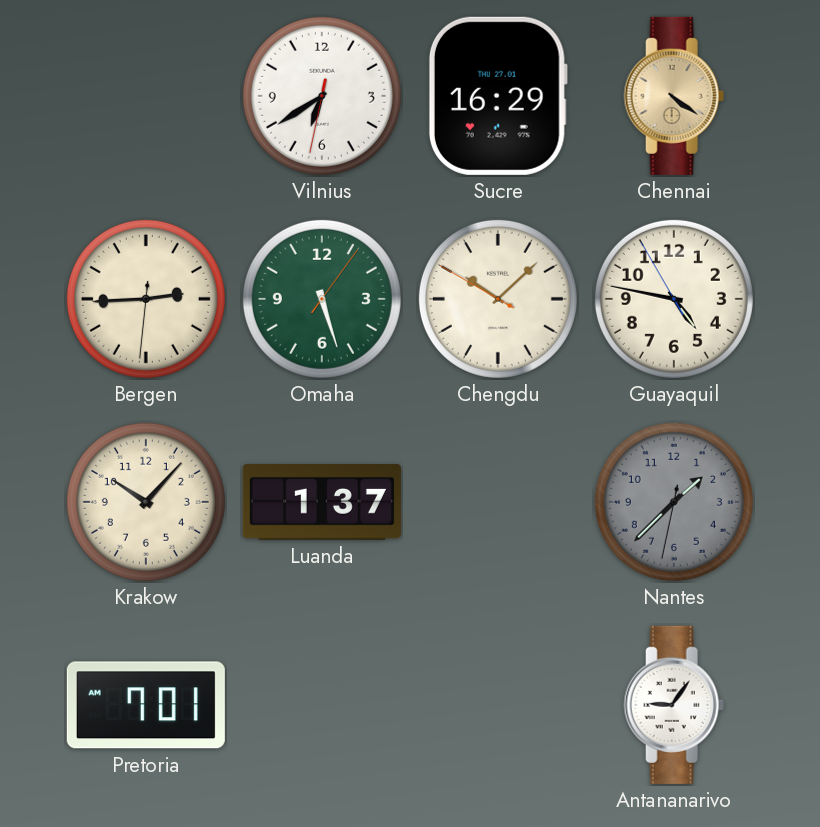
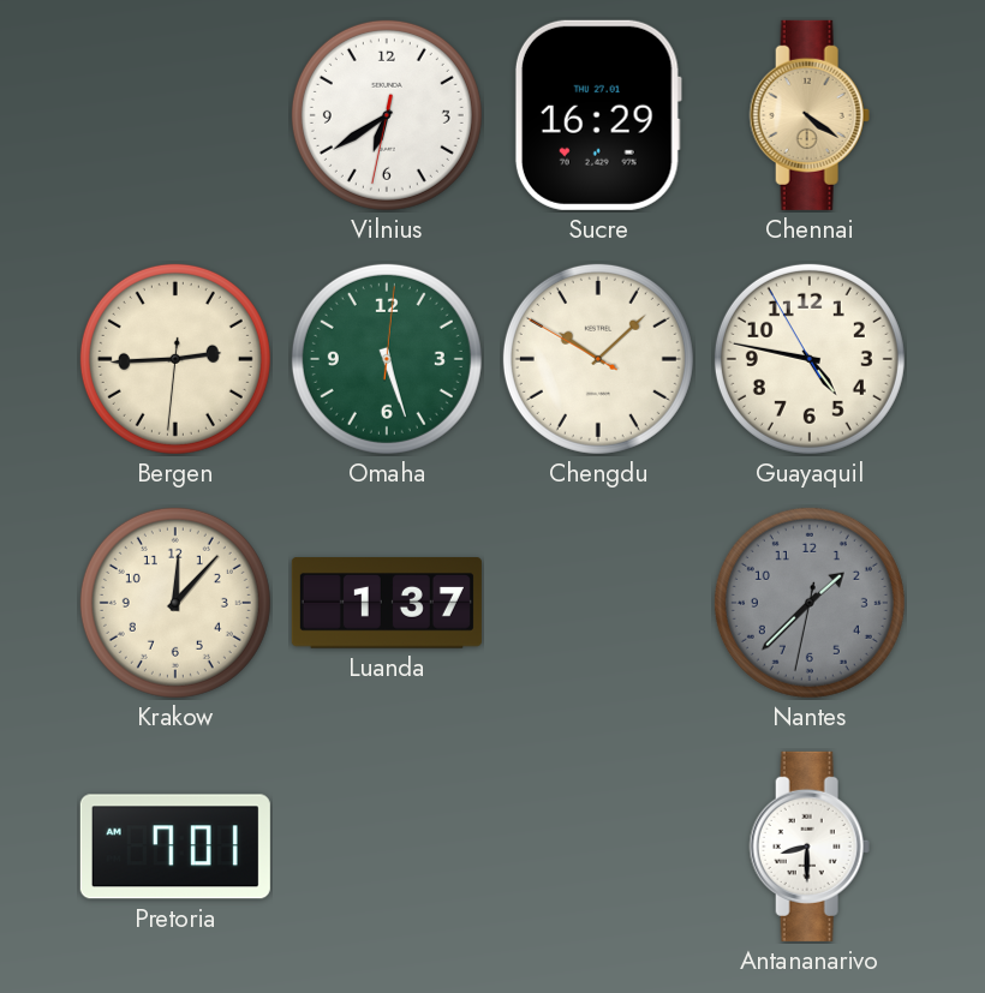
Omaha: 5:27:06 -> 5:27:01
Krakow: 10:07 -> 12:07
Antananarivo: 9:06 -> 8:30
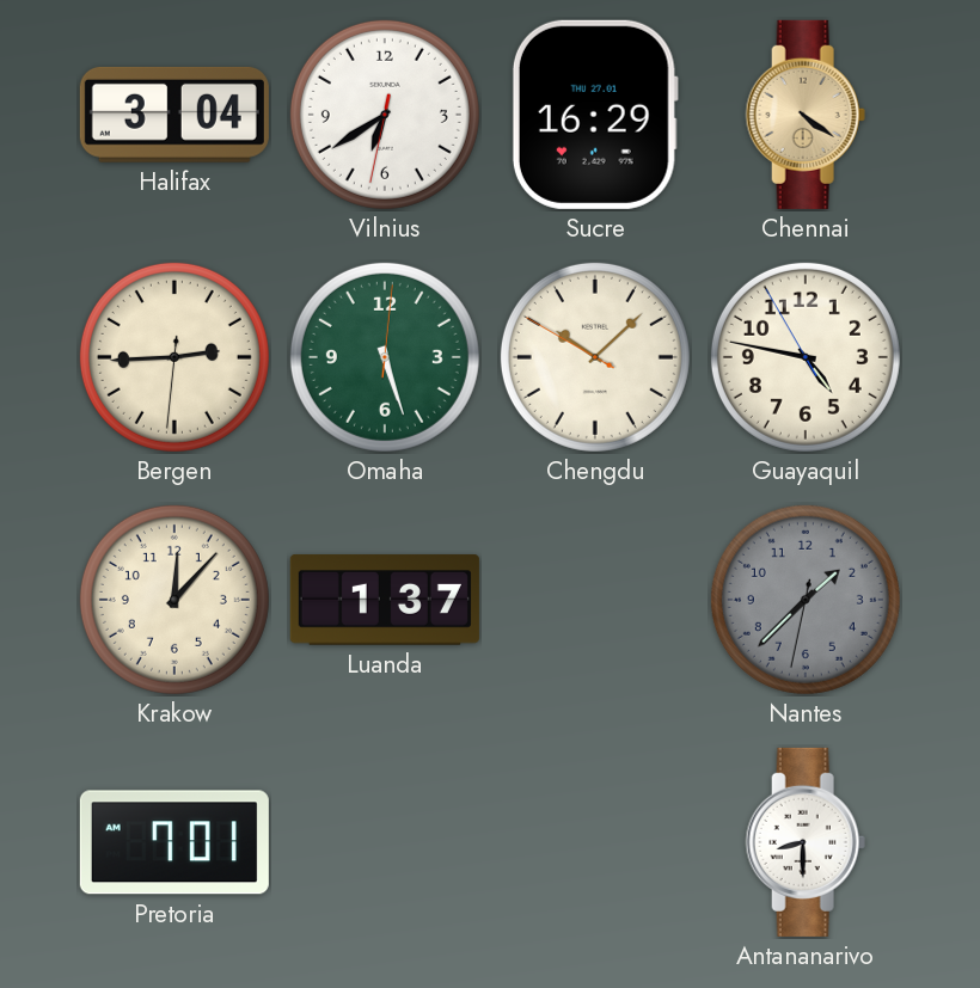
Halifax: none -> 3:04
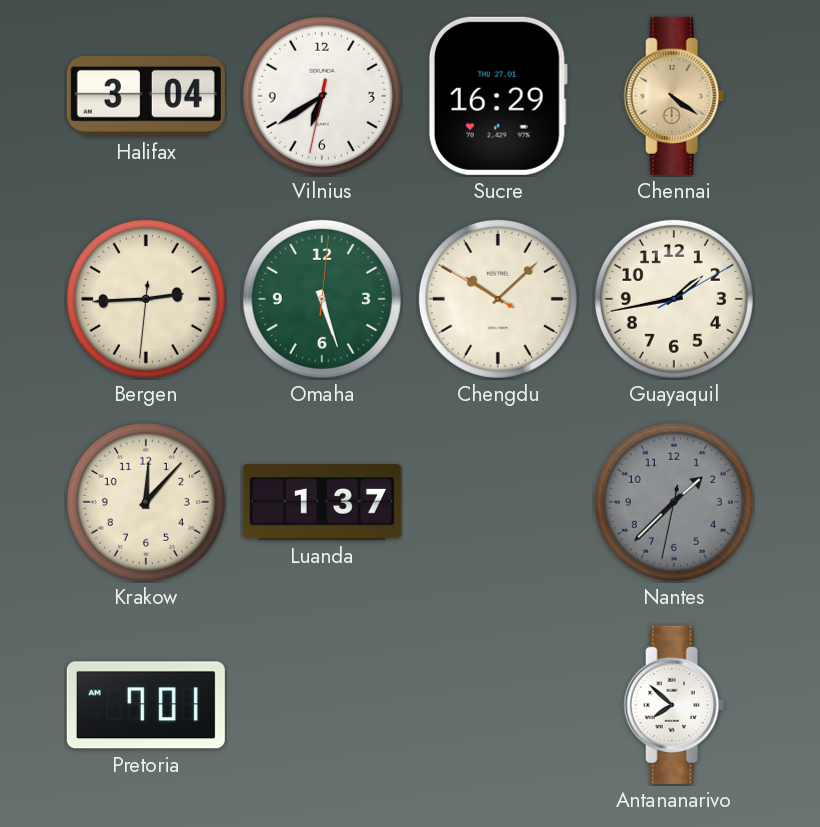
Guayaquil: 4:46 -> 1:43
Antananarivo: 8:30 -> 7:52
